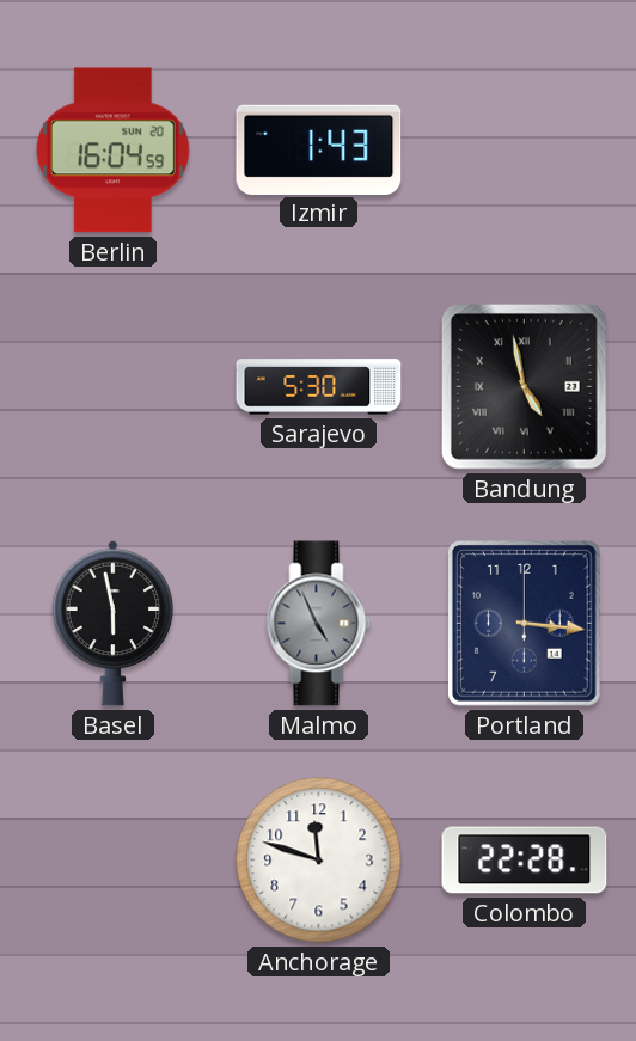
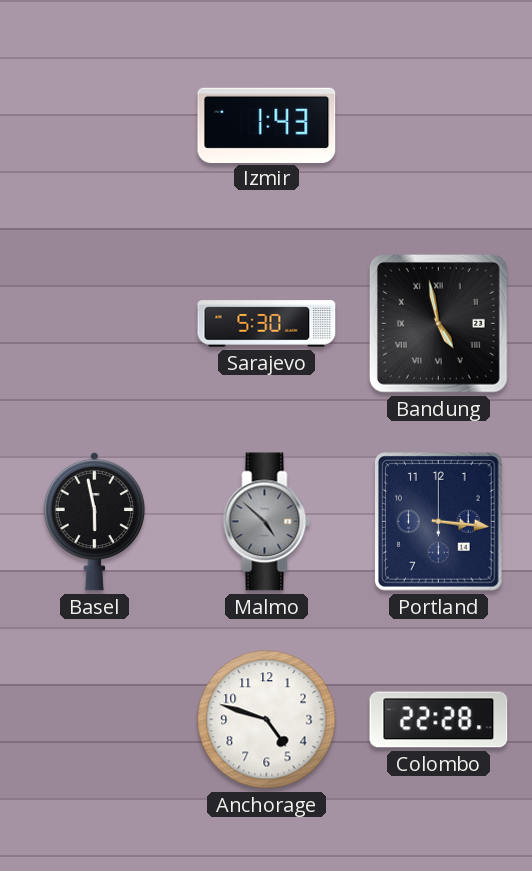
Berlin: 16:04 -> none
Malmo: 4:56 -> 4:52
Anchorage: 11:48 -> 4:48
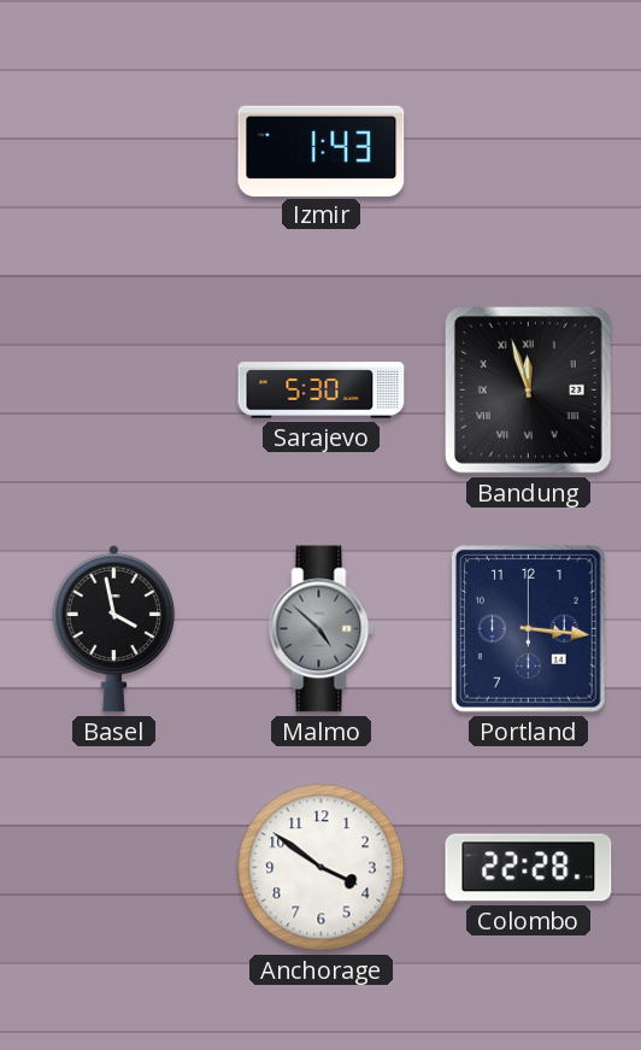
Bandung: 4:58 -> 11:57
Basel: 5:58 -> 3:58
Anchorage: 4:48 -> 3:51
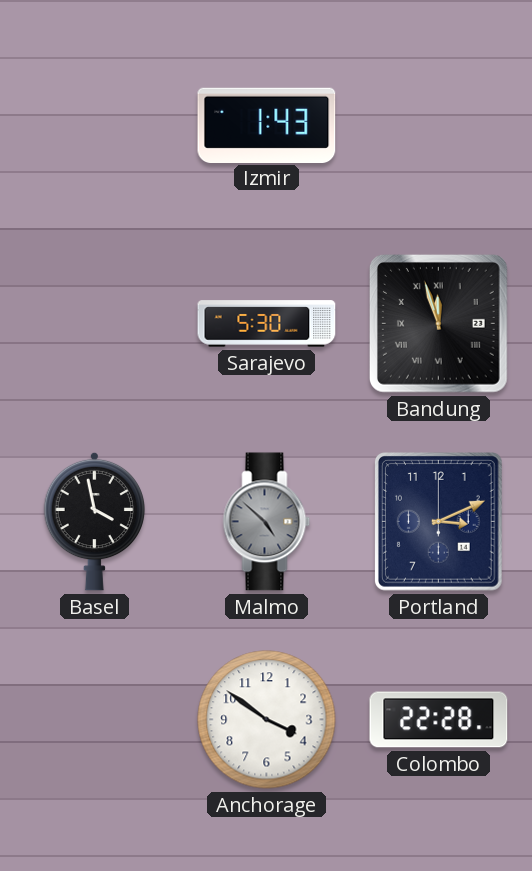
Portland: 3:16 -> 3:11
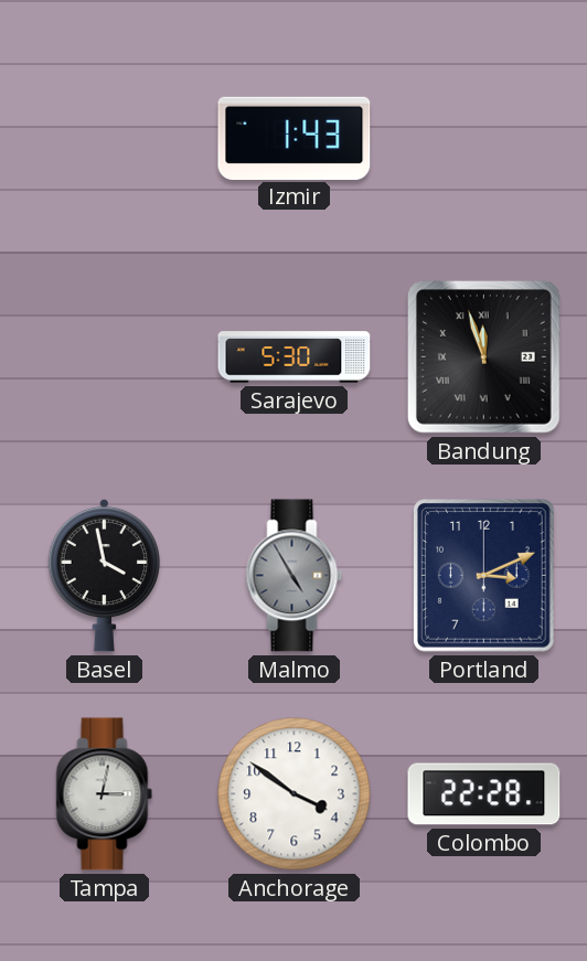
Malmo: 4:52 -> 4:55
Tampa: none -> 3:02
